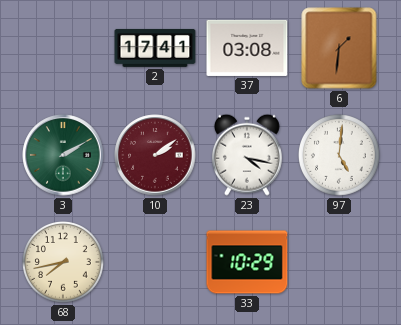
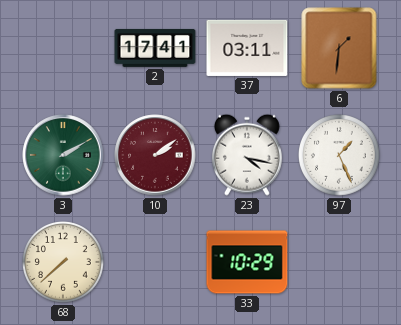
37: 03:08 -> 03:11
97: 5:01 -> 1:26
68: 7:43 -> 7:38
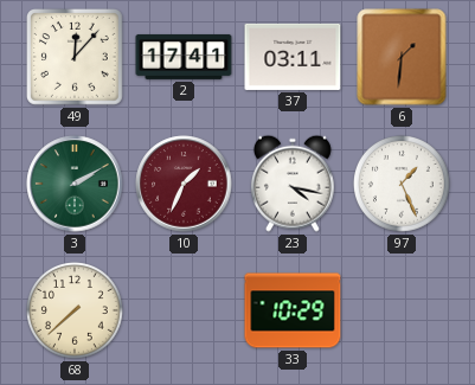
49: none -> 12:07
10: 2:09 -> 1:34
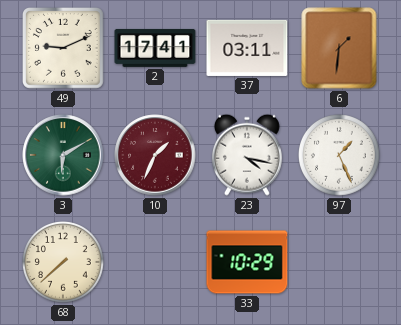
49: 12:07 -> 9:11
3: 2:10 -> 6:10
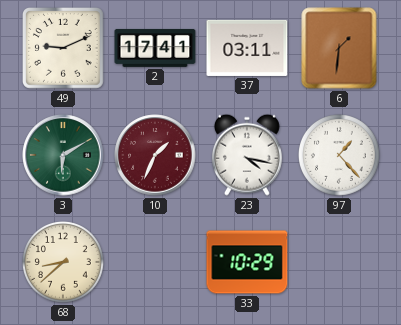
97: 1:26 -> 1:23
68: 7:38 -> 8:38
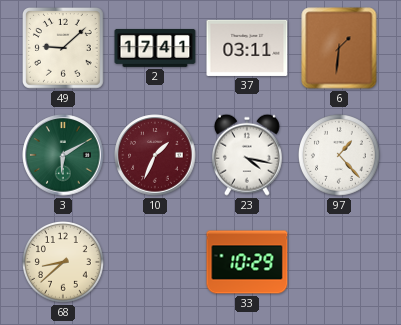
49: 9:11 -> 9:08
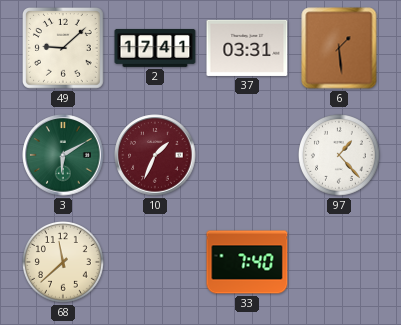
37: 03:11 -> 03:31
6: 1:31 -> 1:29
23: 4:17 -> none
68: 8:38 -> 11:38
33: 10:29 -> 7:40
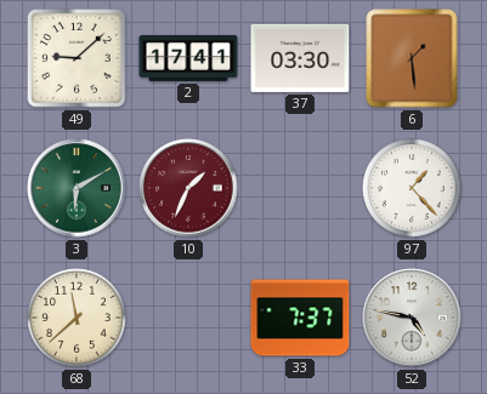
37: 03:31 -> 03:30
33: 7:40 -> 7:37
52: none -> 4:47
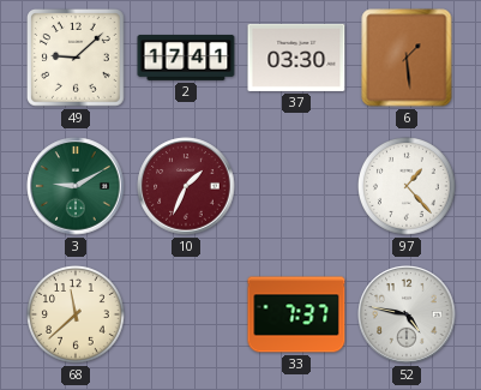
3: 6:10 -> 9:10
